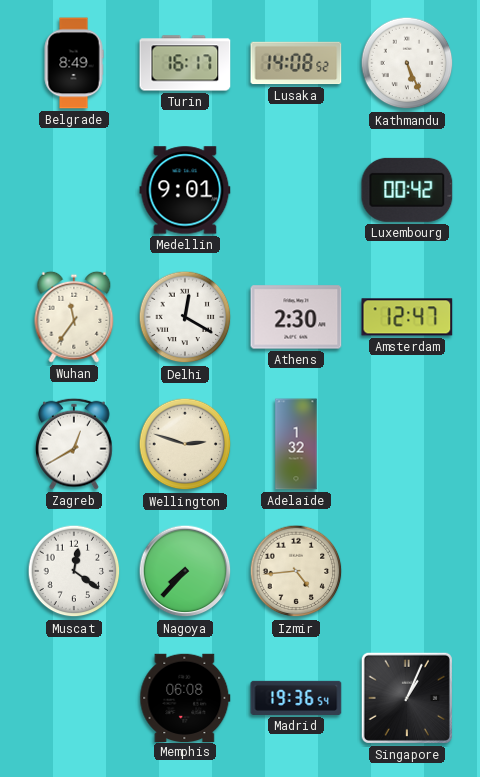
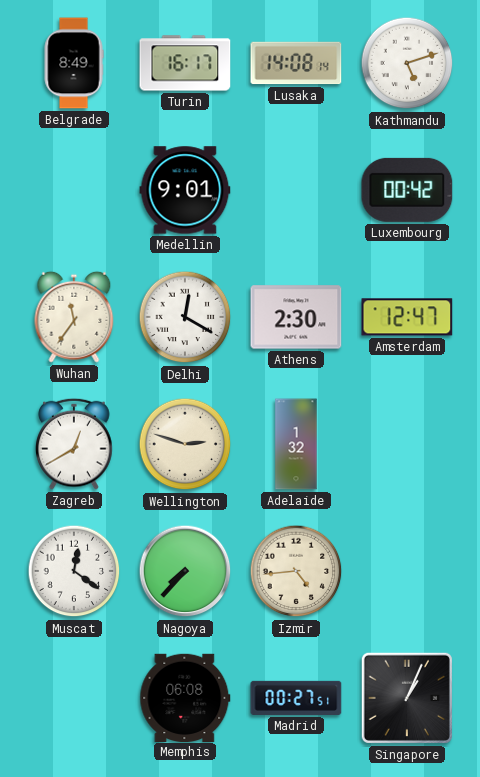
Lusaka: 14:08:52 -> 14:08:14
Kathmandu: 5:26 -> 5:12
Madrid: 19:36 -> 00:27
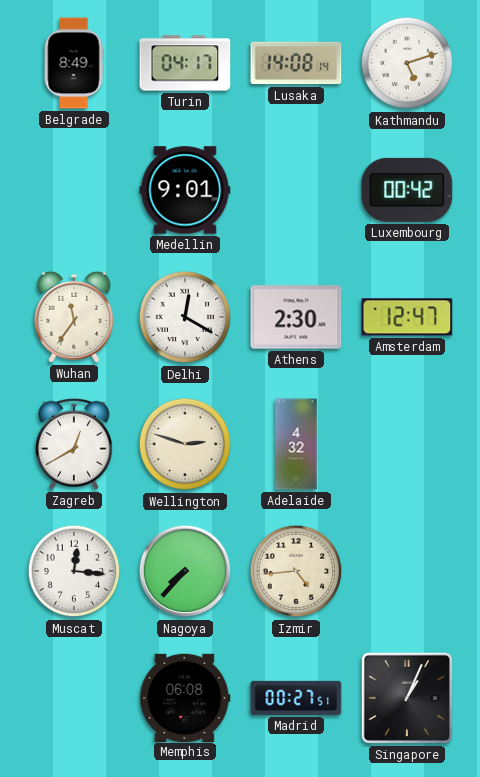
Turin: 16:17 -> 04:17
Adelaide: 1:32 -> 4:32
Muscat: 12:21 -> 12:16
